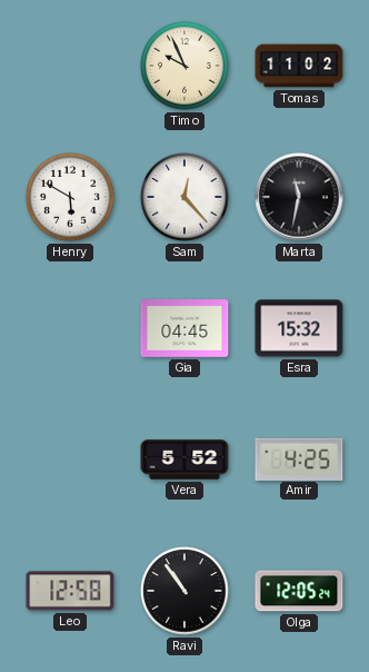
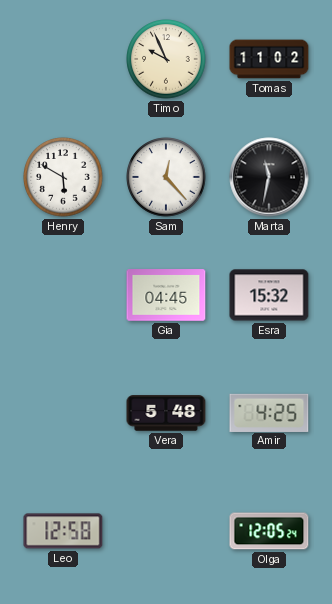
Vera: 5:52 -> 5:48
Ravi: 10:54 -> none
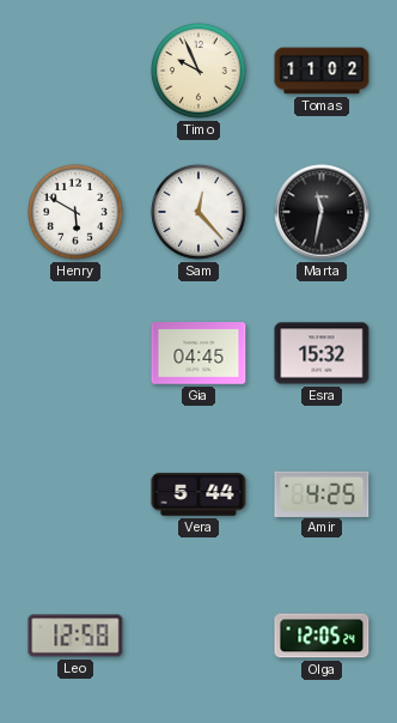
Vera: 5:48 -> 5:44
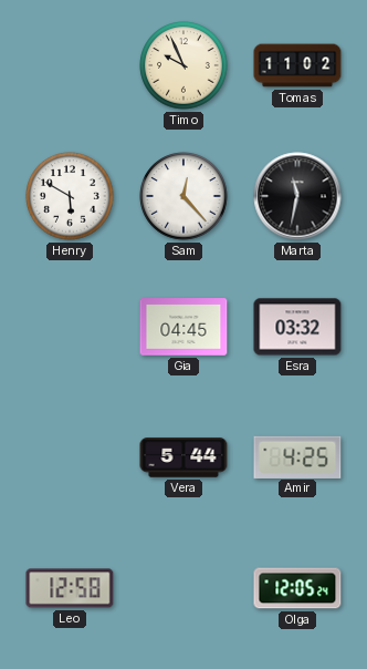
Esra: 15:32 -> 03:32
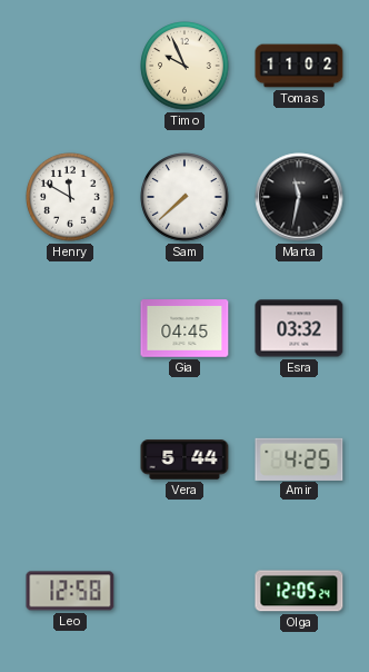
Henry: 5:50 -> 11:50
Sam: 12:23 -> 7:38
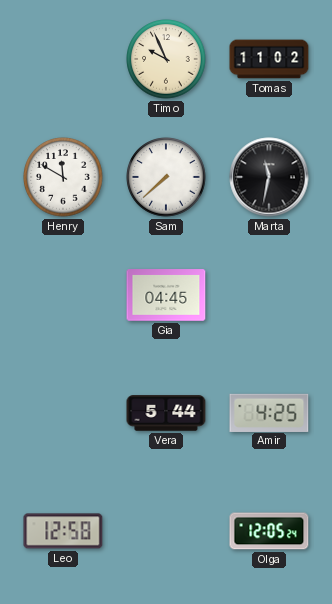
Esra: 03:32 -> none
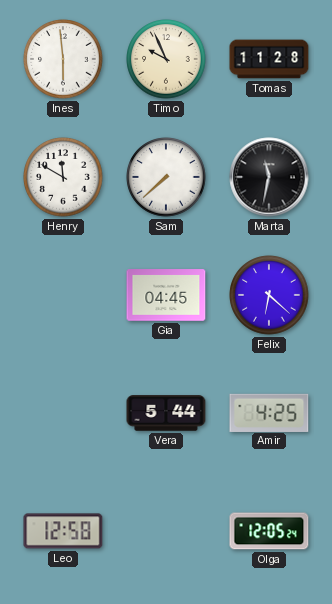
Ines: none -> 5:59
Tomas: 11:02 -> 11:28
Felix: none -> 6:22
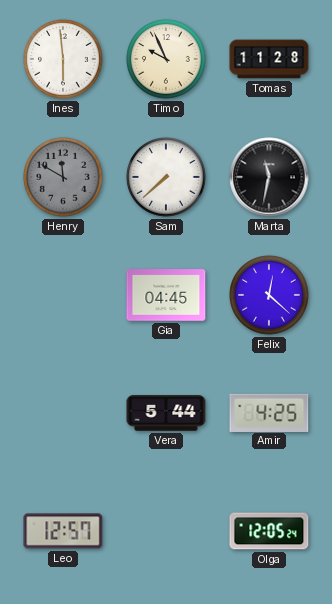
Henry dial: white -> grey
Felix: 6:22 -> 12:22
Leo: 12:58 -> 12:57
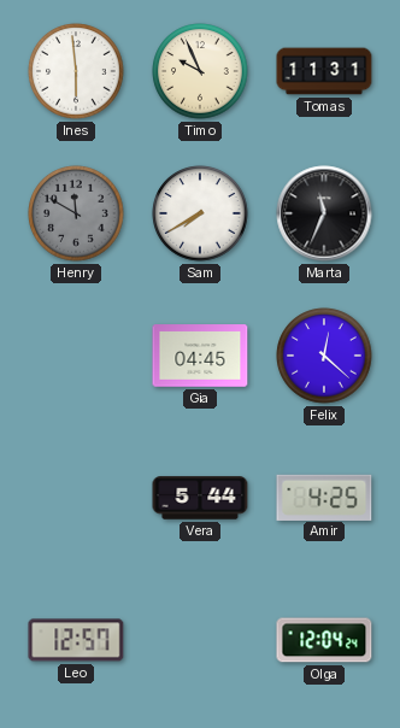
Tomas: 11:28 -> 11:31
Sam: 7:38 -> 7:40
Marta: 11:32 -> 11:34
Olga: 12:05 -> 12:04
